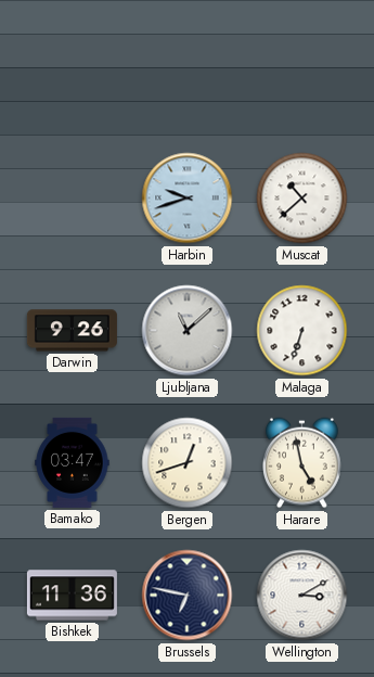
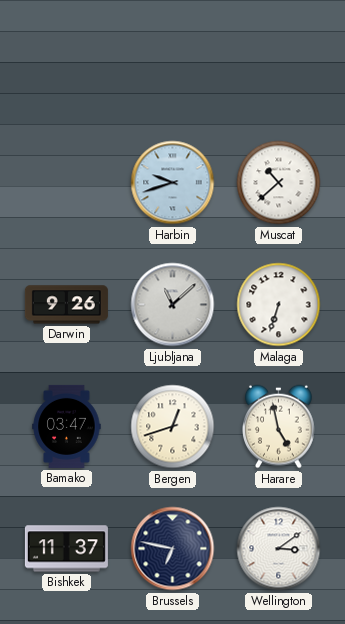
Bishkek: 11:36 -> 11:37
Wellington: 3:10 -> 3:09
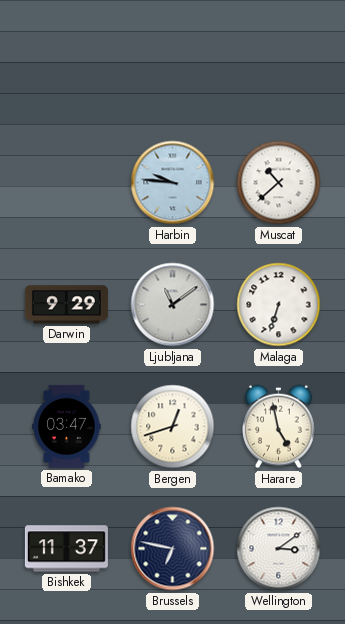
Harbin: 9:42 -> 9:46
Darwin: 9:26 -> 9:29
Ljubljana: 11:08 -> 11:09
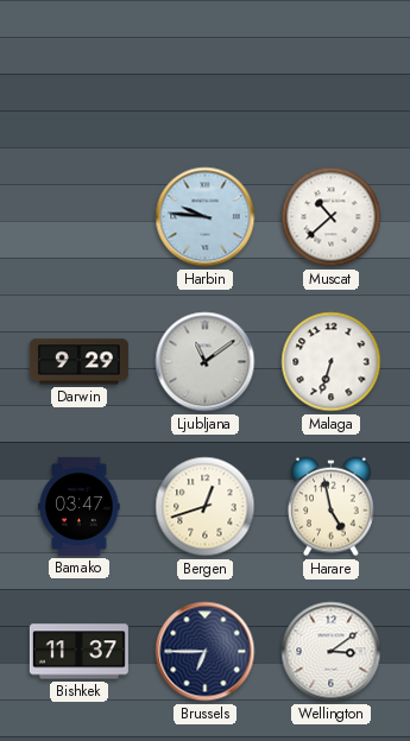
Brussels: 6:47 -> 6:45
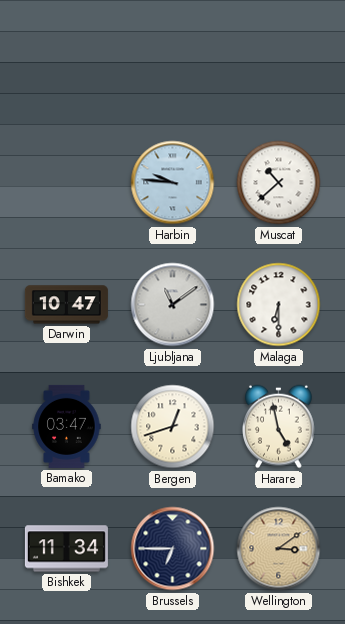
Darwin: 9:29 -> 10:47
Malaga: 6:33 -> 6:30
Bishkek: 11:37 -> 11:34
Wellington dial: white -> champagne
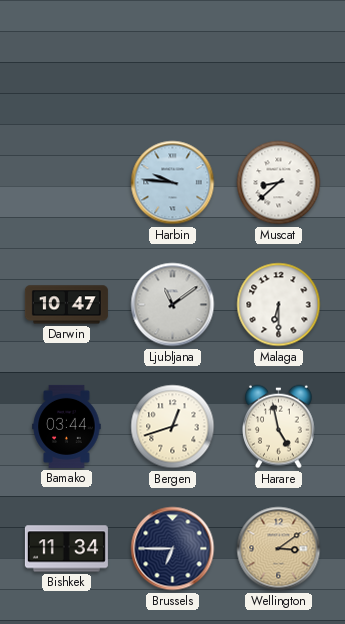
Muscat: 10:38 -> 8:38
Bamako: 03:47 -> 03:44
